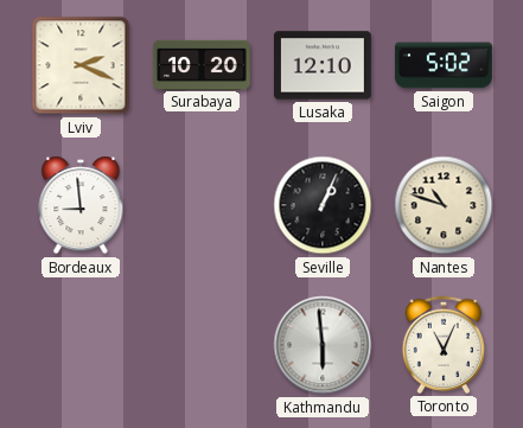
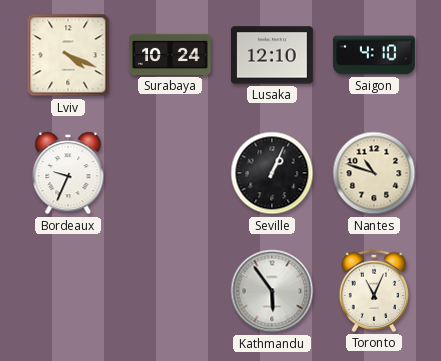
Lviv: 2:19 -> 4:19
Surabaya: 10:20 -> 10:24
Saigon: 5:02 -> 4:10
Bordeaux: 8:59 -> 9:34
Kathmandu: 5:59 -> 5:54
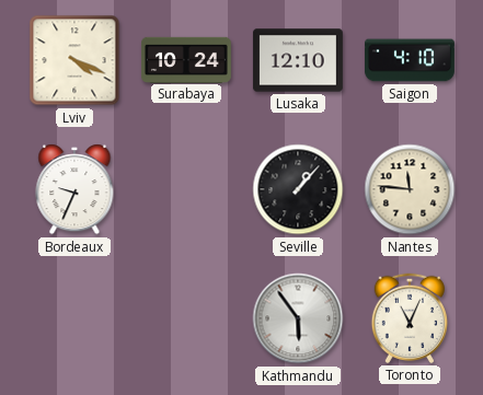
Seville: 1:04 -> 1:07
Nantes: 10:48 -> 11:46
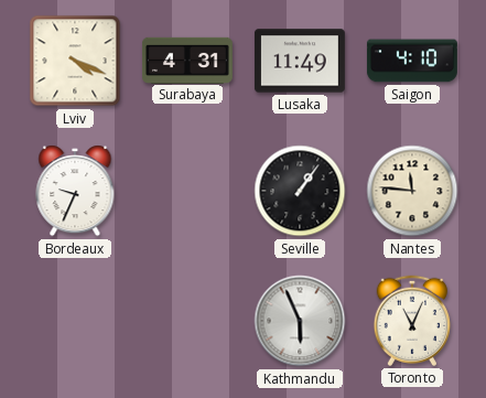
Surabaya: 10:24 -> 4:31
Lusaka: 12:10 -> 11:49
Seville: 1:07 -> 1:06
Kathmandu: 5:54 -> 5:56
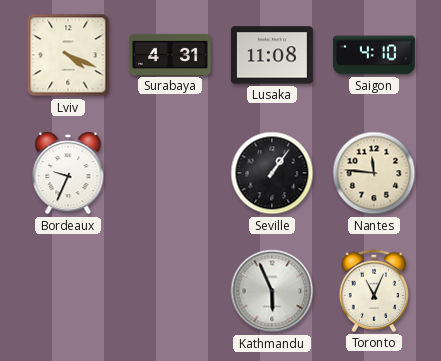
Lusaka: 11:49 -> 11:08
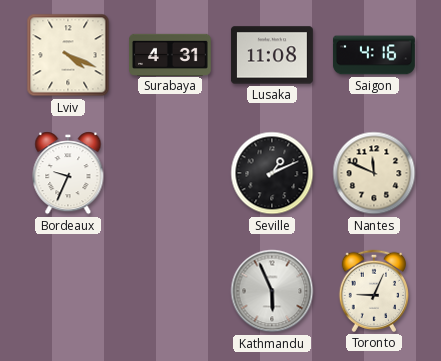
Saigon: 4:10 -> 4:16
Seville: 1:06 -> 1:11
Nantes: 11:46 -> 11:49
Toronto: 11:04 -> 9:04
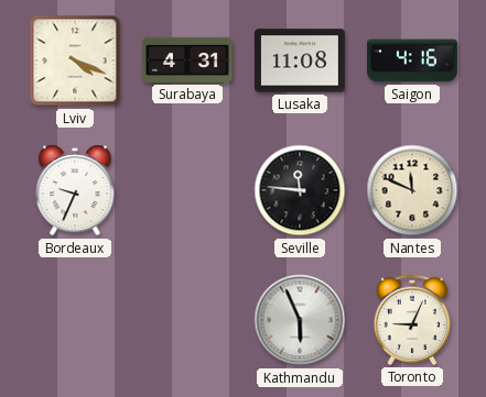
Seville: 1:11 -> 11:46
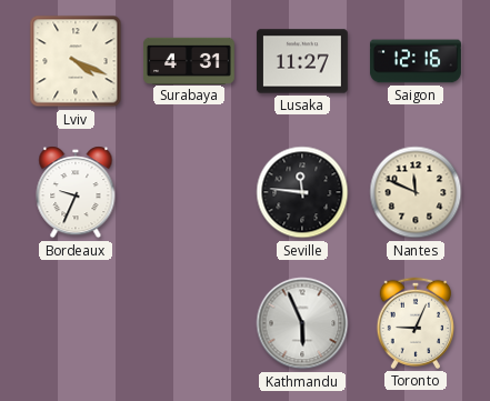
Lusaka: 11:08 -> 11:27
Saigon: 4:16 -> 12:16
